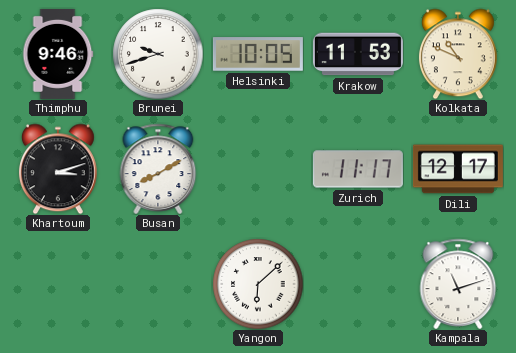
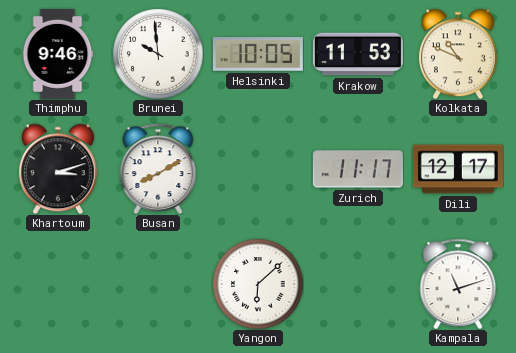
Brunei: 9:42 -> 9:59
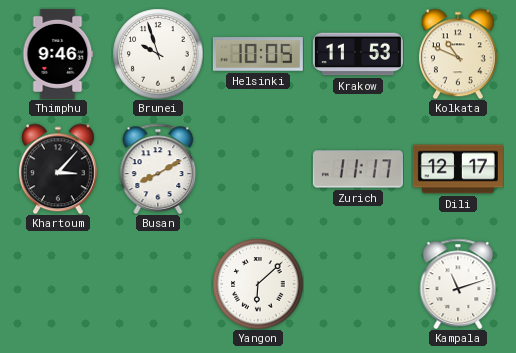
Brunei: 9:59 -> 9:57
Khartoum: 3:12 -> 3:07
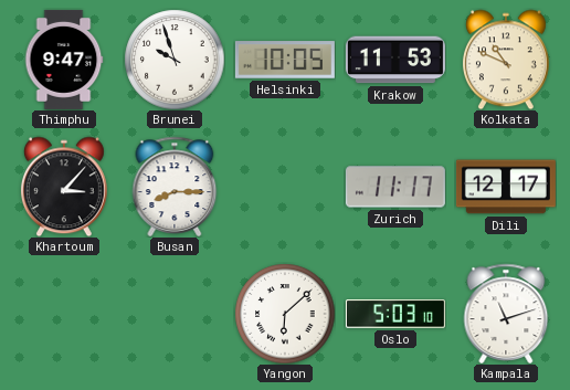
Thimphu: 9:46 -> 9:47
Busan: 8:10 -> 8:15
Oslo: none -> 5:03
